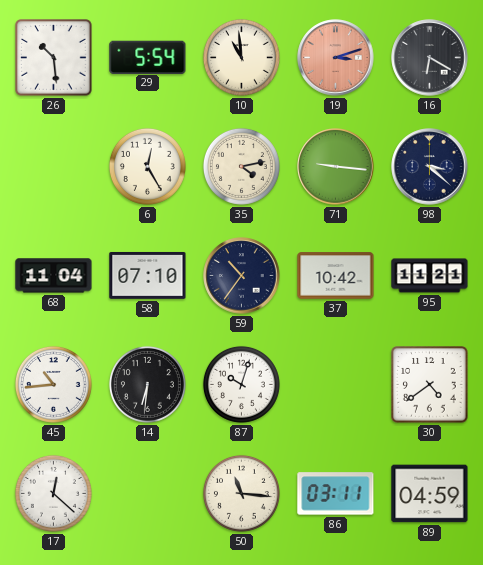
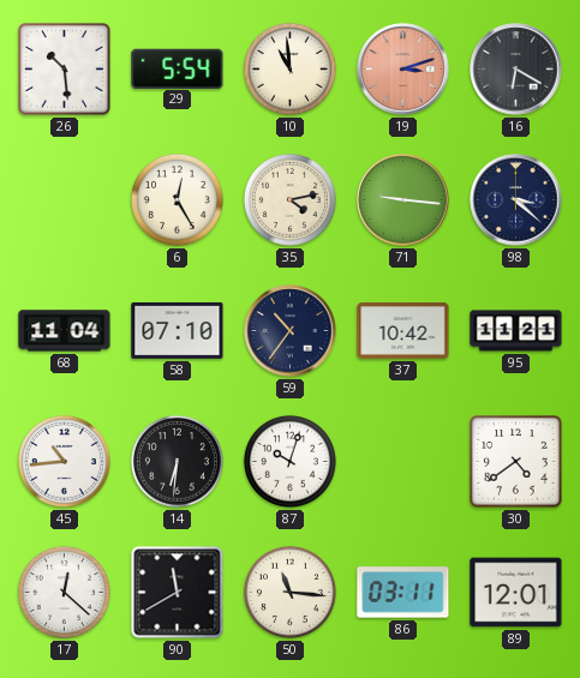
90: none -> 11:40
89: 04:59 -> 12:01
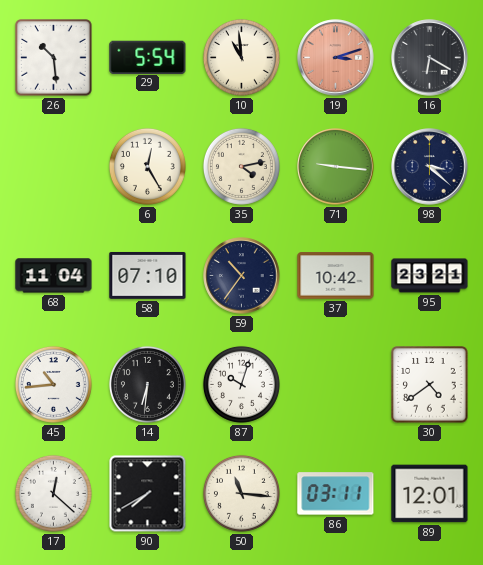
95: 11:21 -> 23:21
90: 11:40 -> 7:40
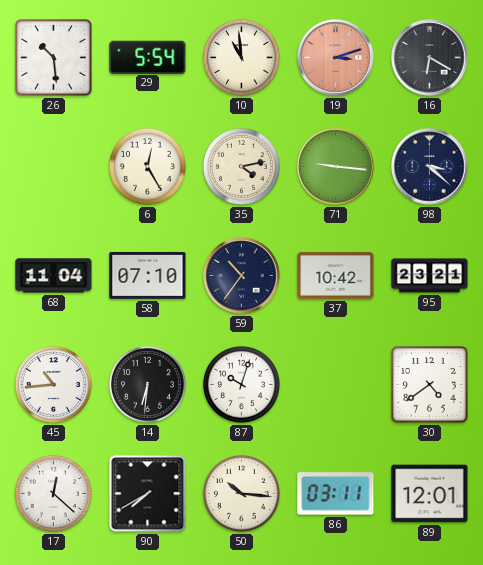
50: 11:16 -> 10:16
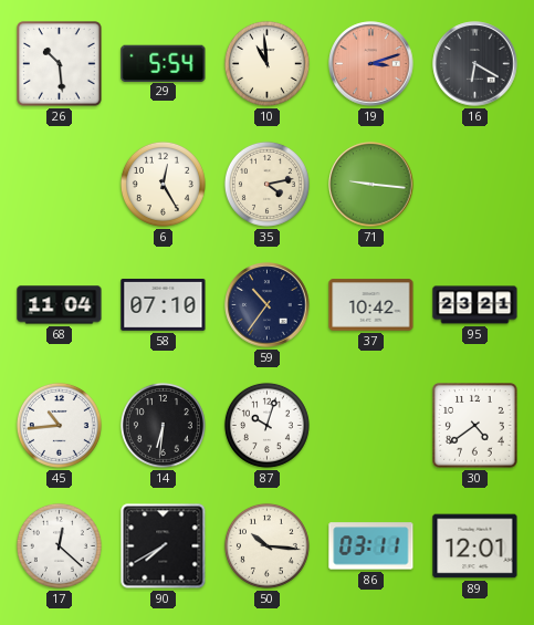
98: 3:22 -> none
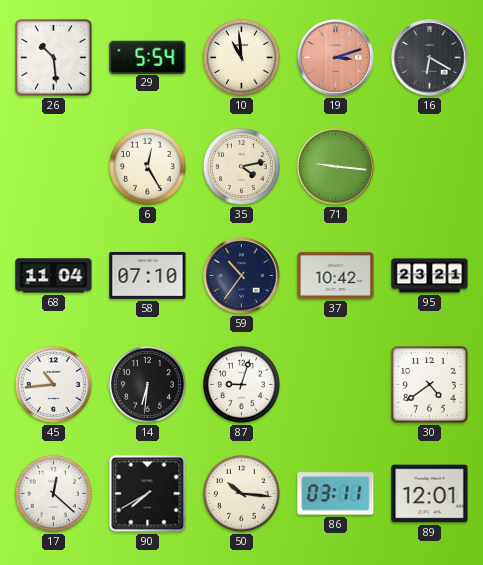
87: 10:03 -> 9:03
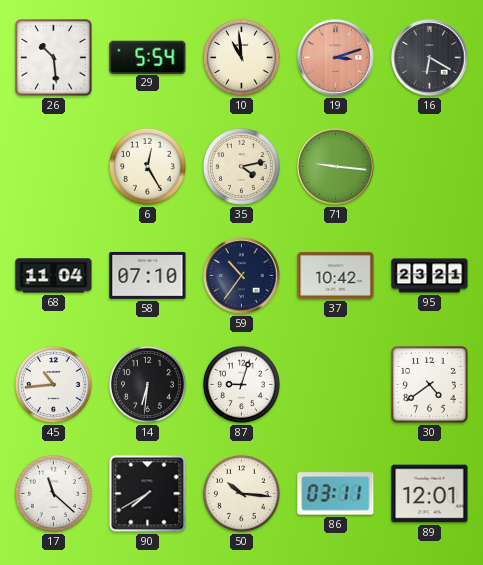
17: 12:22 -> 11:22
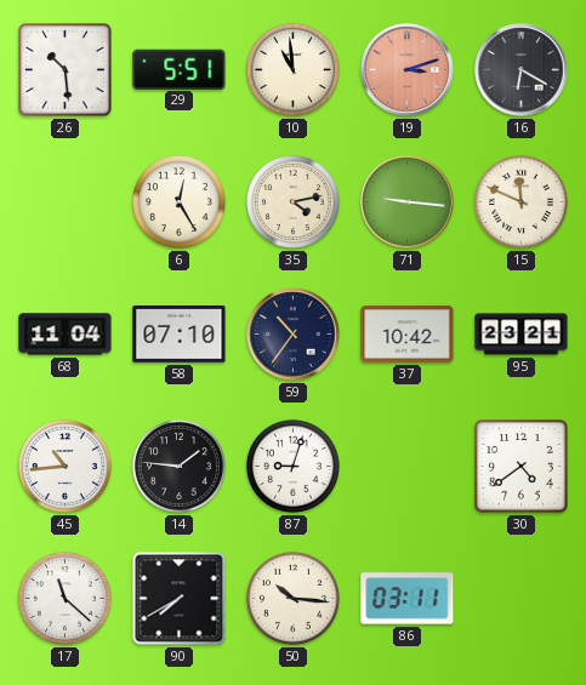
29: 5:54 -> 5:51
15: none -> 11:49
14: 6:31 -> 1:46
89: 12:01 -> none
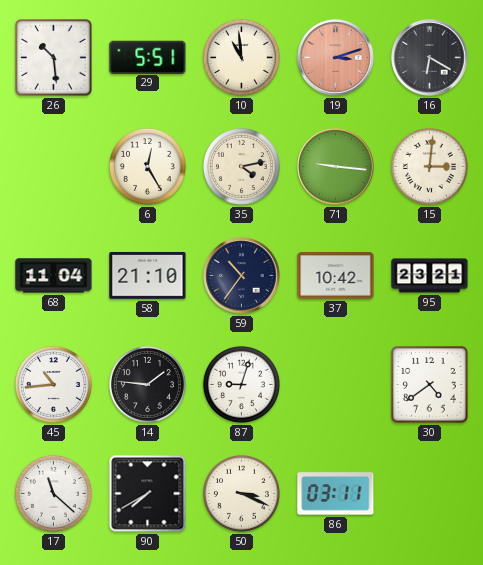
15: 11:49 -> 3:01
58: 07:10 -> 21:10
50: 10:16 -> 3:19
